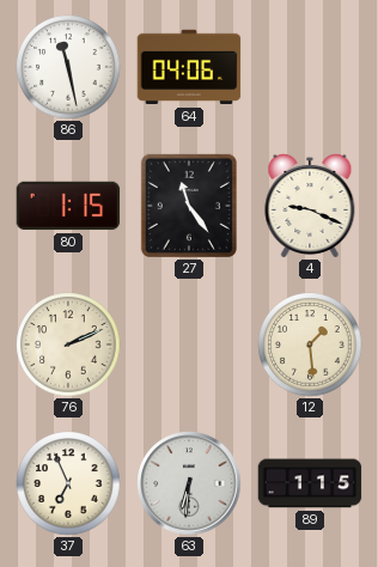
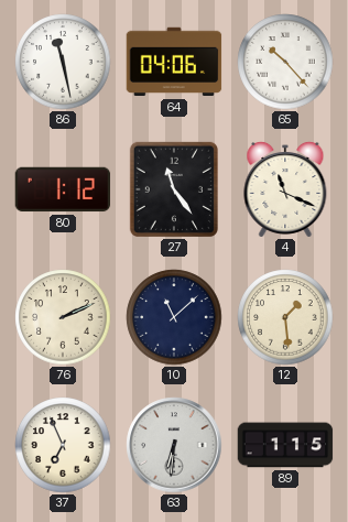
65: none -> 10:23
80: 1:15 -> 1:12
4: 9:19 -> 11:19
10: none -> 11:08
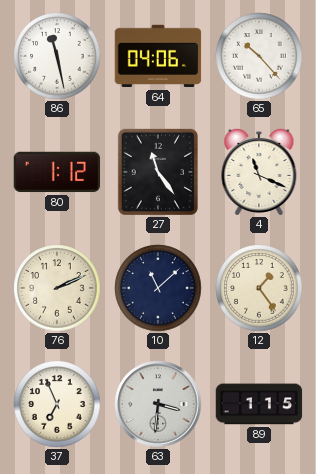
12: 1:29 -> 1:24
63: 6:31 -> 3:31
